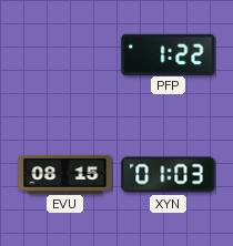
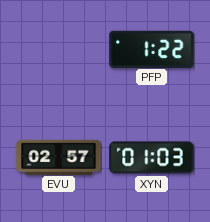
EVU: 08:15 -> 02:57
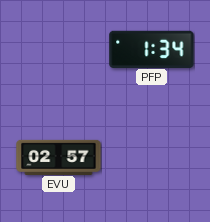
PFP: 1:22 -> 1:34
XYN: 01:03 -> none
